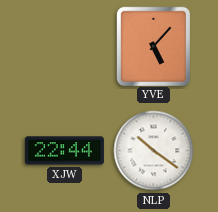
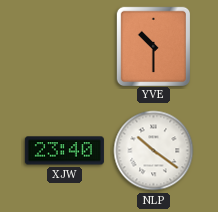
YVE: 5:07 -> 10:30
XJW: 22:44 -> 23:40
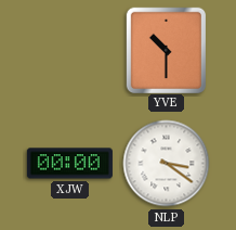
XJW: 23:40 -> 00:00
NLP: 10:21 -> 3:21
